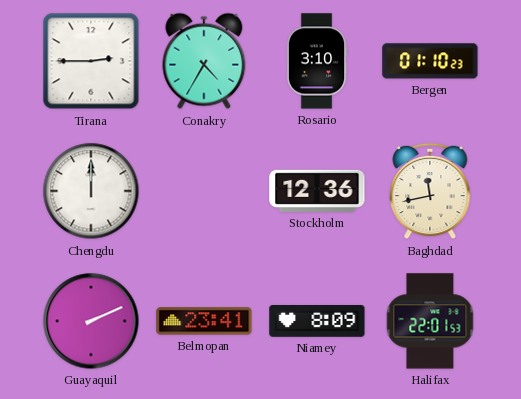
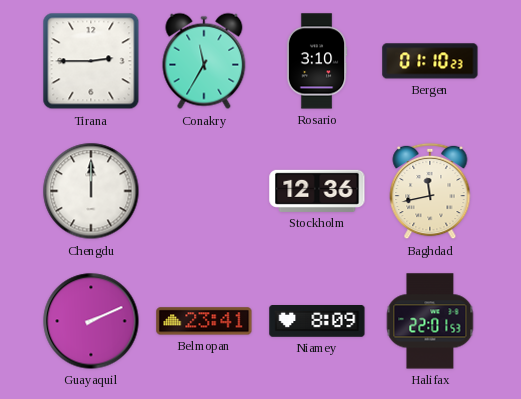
Conakry: 4:35 -> 11:35
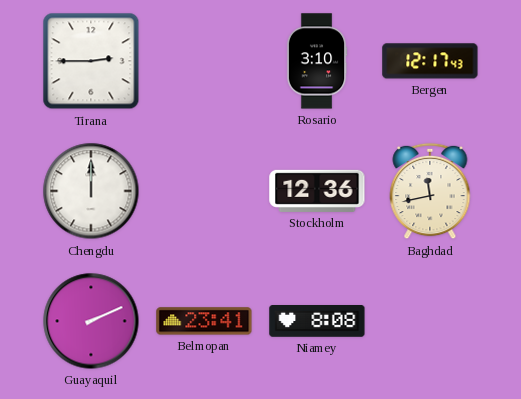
Conakry: 11:35 -> none
Bergen: 01:10 -> 12:17
Niamey: 8:09 -> 8:08
Halifax: 22:01 -> none
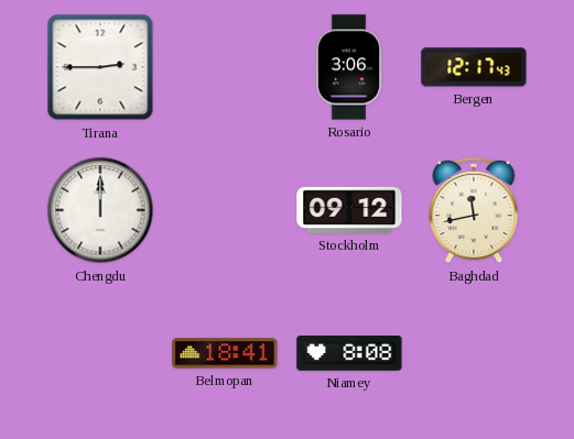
Rosario: 3:10 -> 3:06
Stockholm: 12:36 -> 09:12
Guayaquil: 2:11 -> none
Belmopan: 23:41 -> 18:41
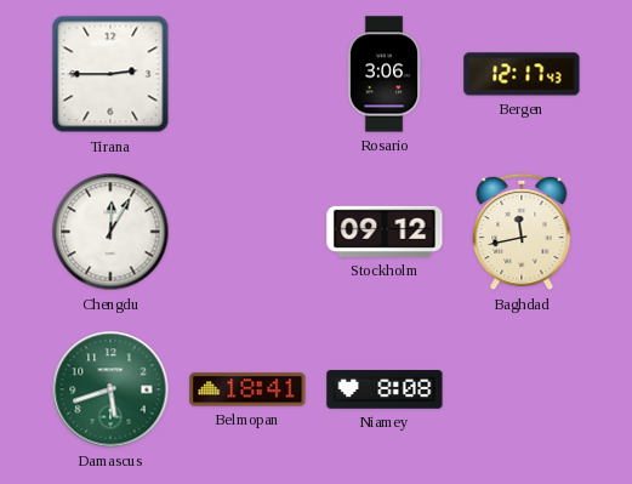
Chengdu: 12:00 -> 12:05
Damascus: none -> 5:42
